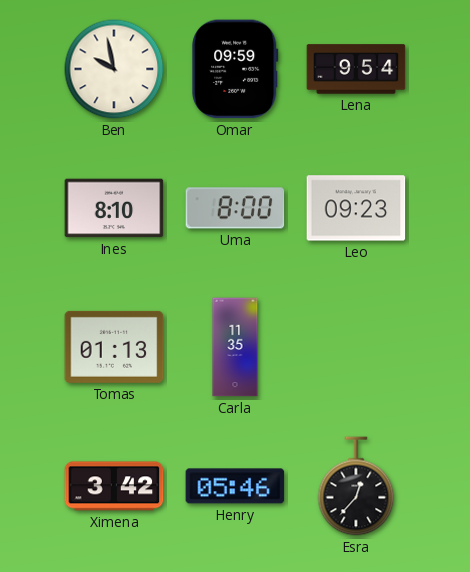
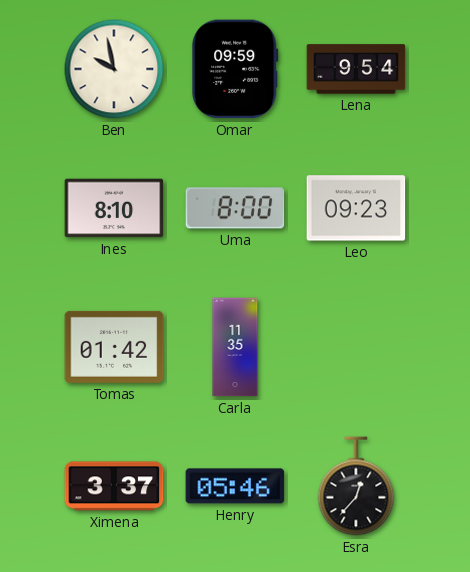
Tomas: 01:13 -> 01:42
Ximena: 3:42 -> 3:37
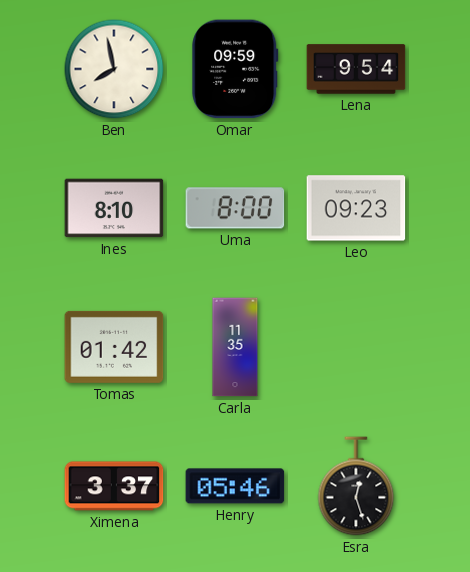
Ben: 9:58 -> 7:58
Esra: 12:37 -> 12:27
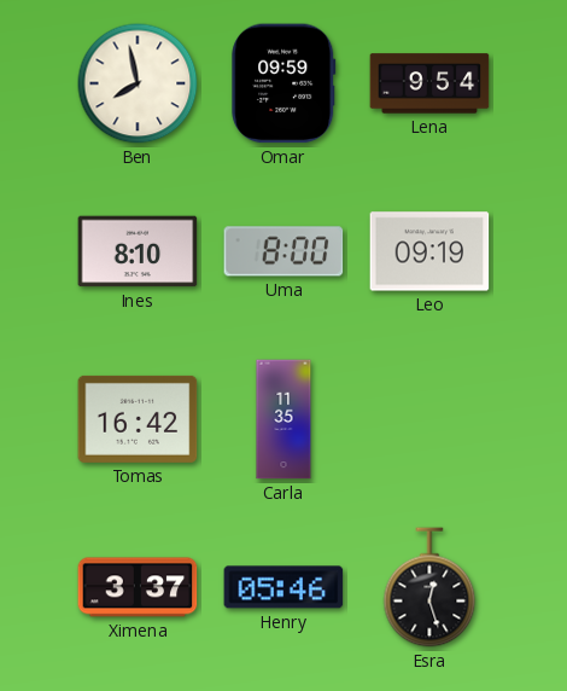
Leo: 09:23 -> 09:19
Tomas: 01:42 -> 16:42
